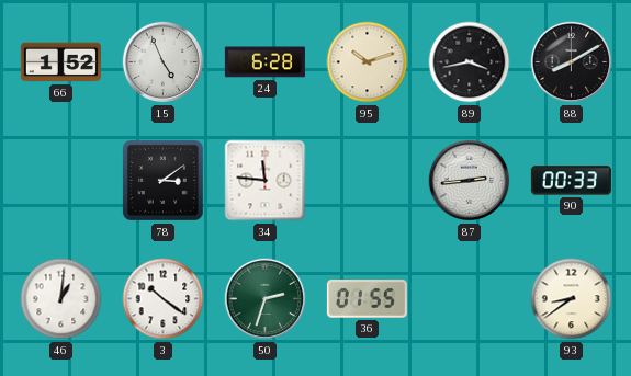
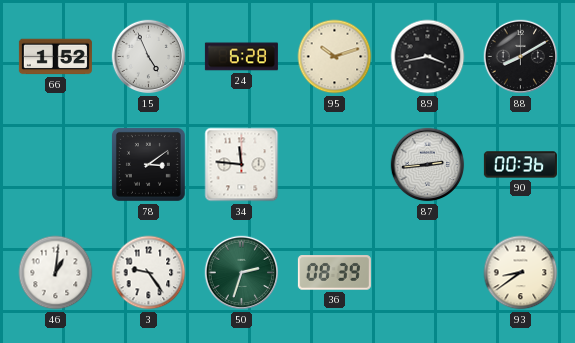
90: 00:33 -> 00:36
3: 10:21 -> 9:24
36: 01:55 -> 08:39
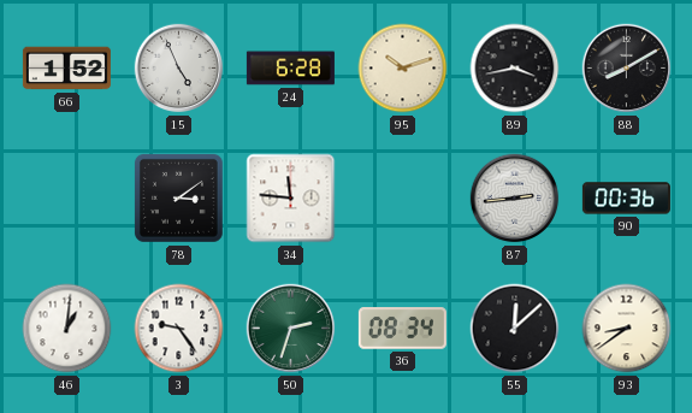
36: 08:39 -> 08:34
55: none -> 12:08
